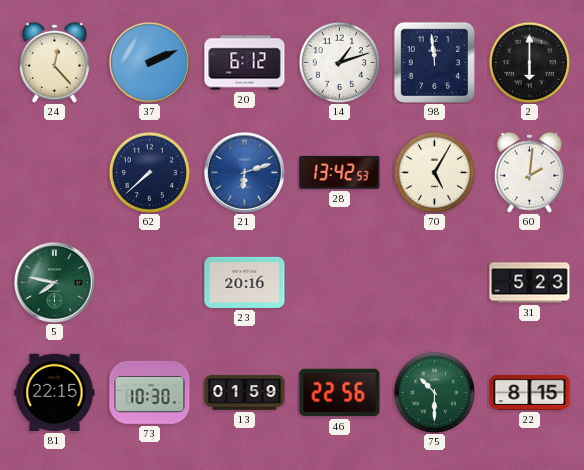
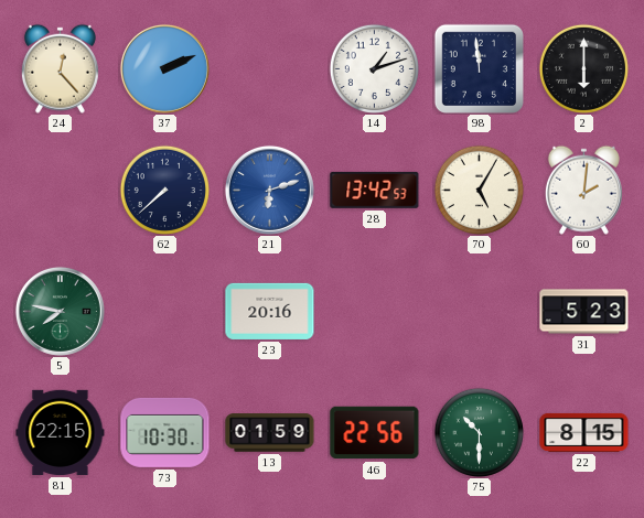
20: 6:12 -> none
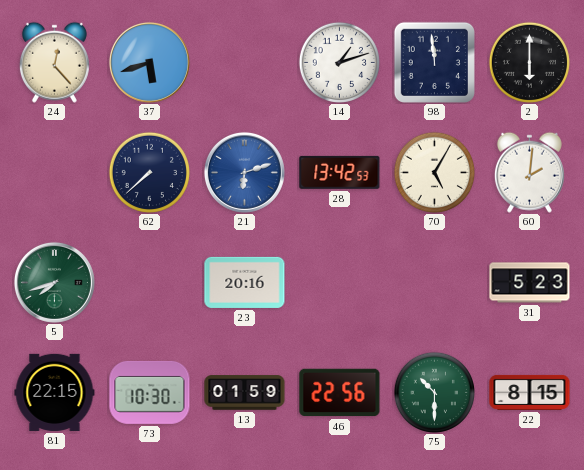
37: 2:11 -> 5:42
5: 7:47 -> 7:42
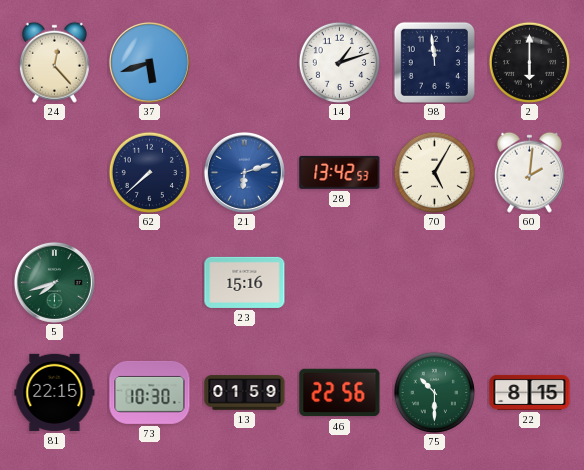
23: 20:16 -> 15:16
31: 5:23 -> none
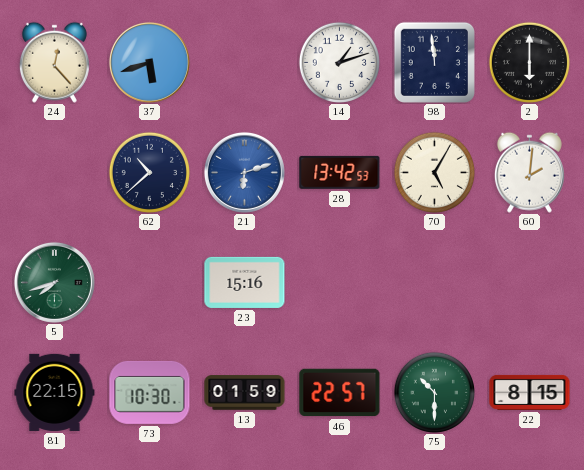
62: 7:38 -> 10:38
46: 22:56 -> 22:57
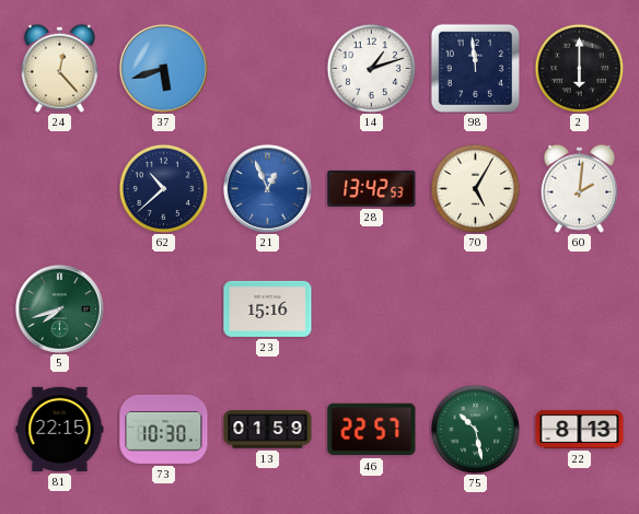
21: 6:12 -> 12:56
75: 10:30 -> 10:28
22: 8:15 -> 8:13
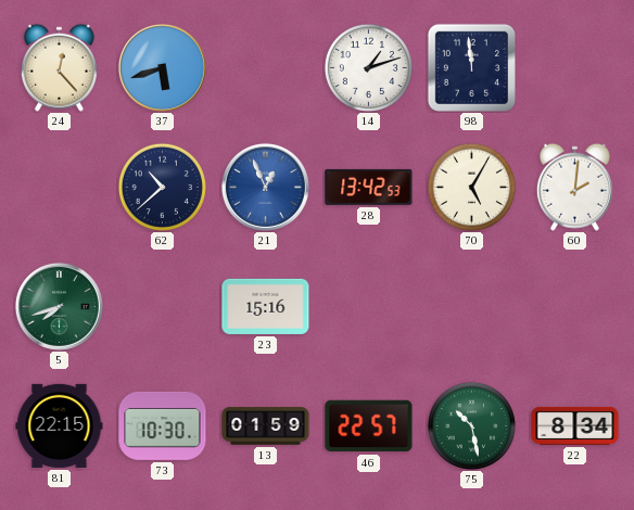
2: 6:00 -> none
22: 8:13 -> 8:34
